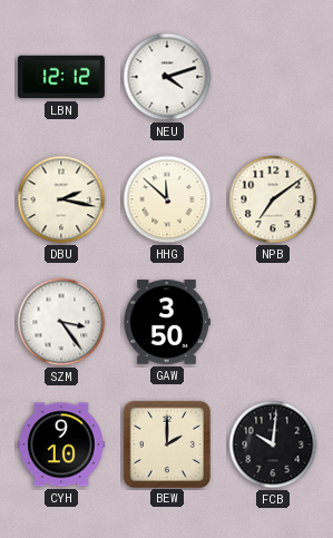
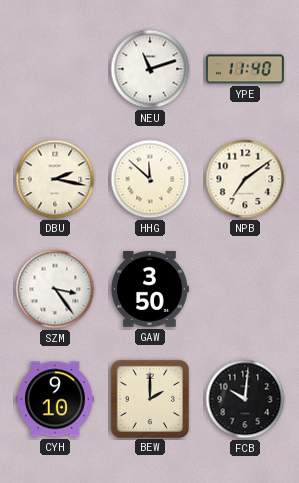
LBN: 12:12 -> none
NEU: 4:12 -> 11:12
YPE: none -> 11:40
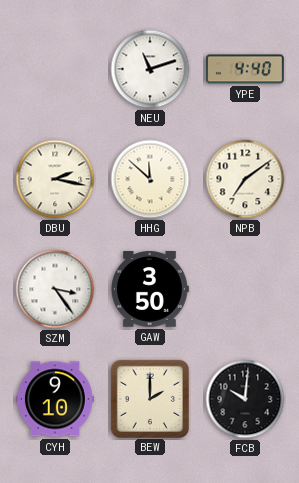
YPE: 11:40 -> 4:40
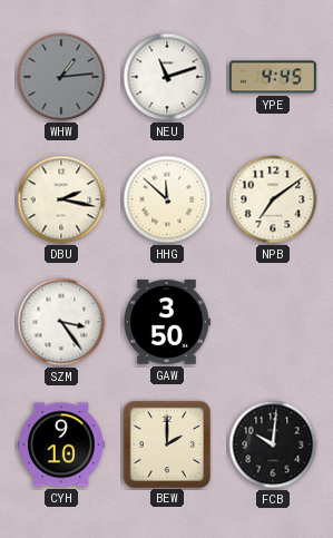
WHW: none -> 1:14
YPE: 4:40 -> 4:45
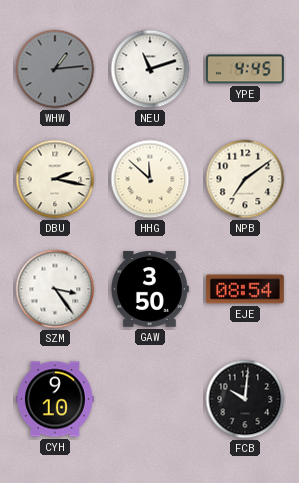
EJE: none -> 08:54
BEW: 2:00 -> none
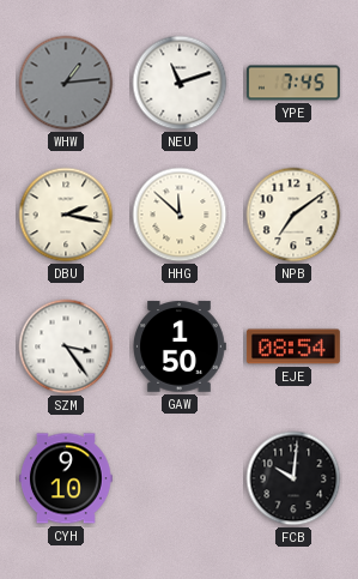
YPE: 4:45 -> 7:45
GAW: 3:50 -> 1:50
